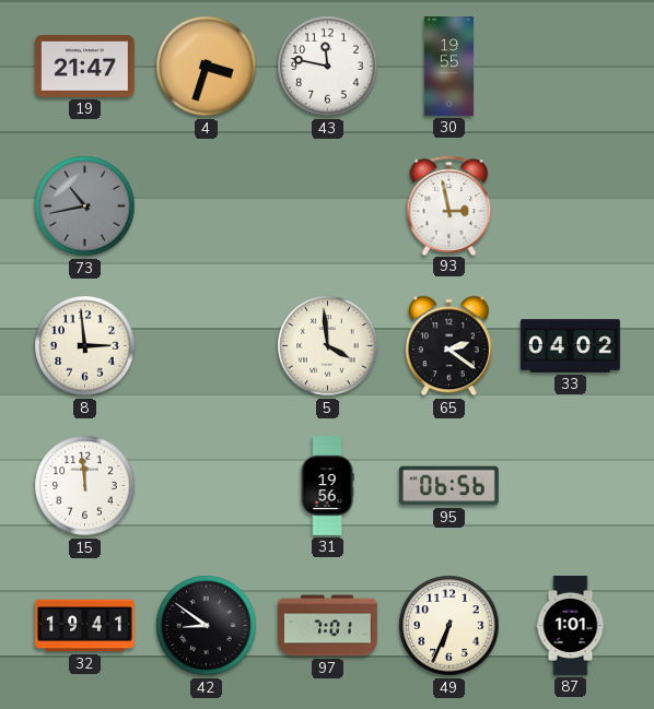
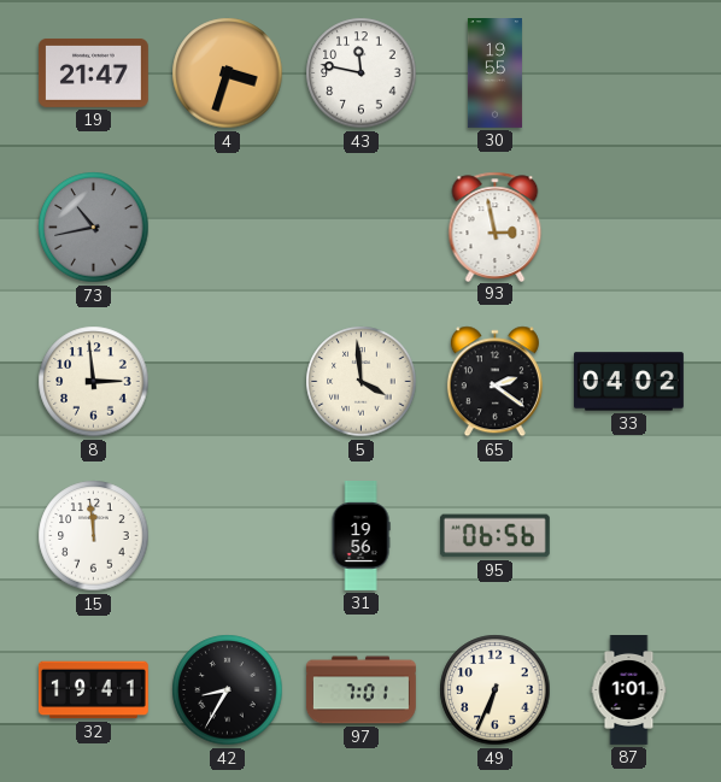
42: 8:51 -> 8:35
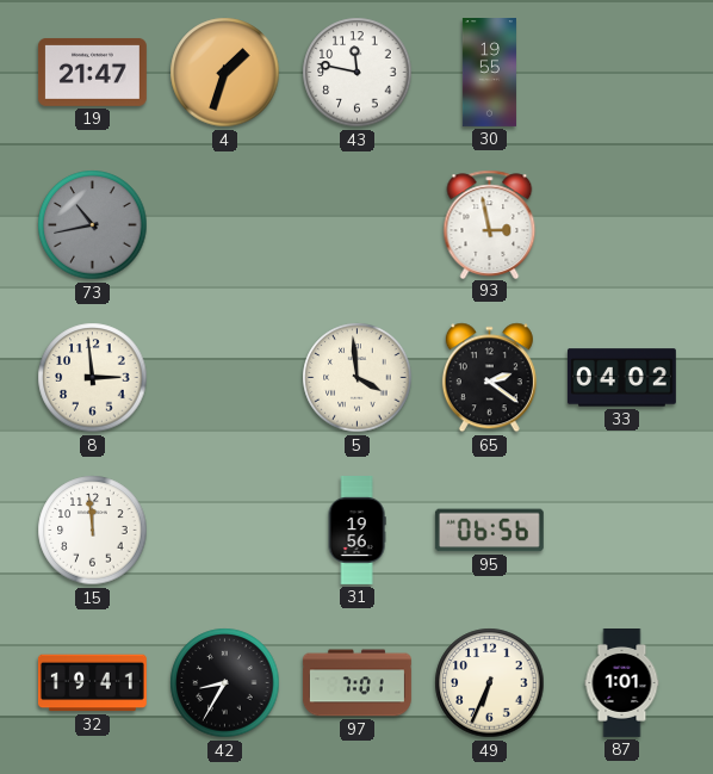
4: 3:33 -> 1:33
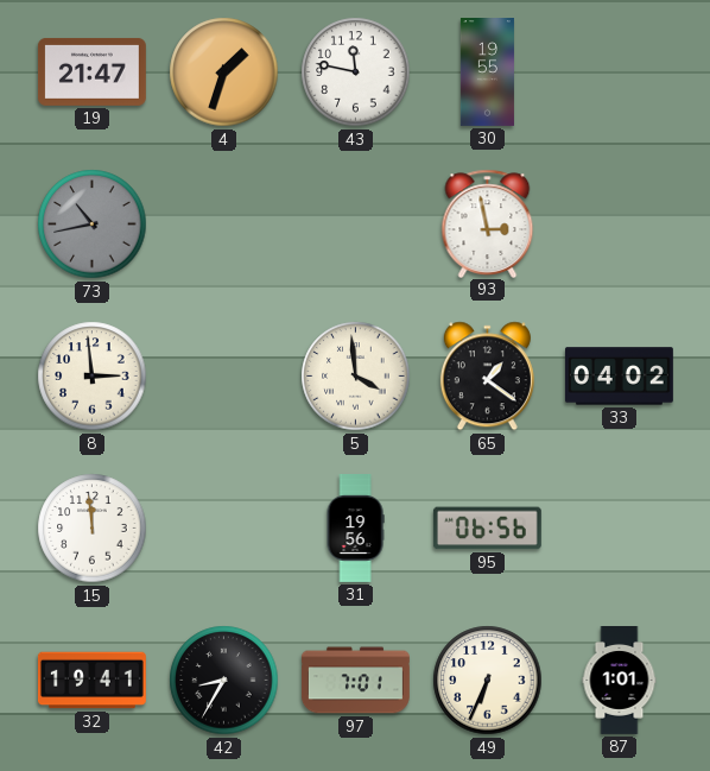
65: 2:21 -> 1:21
